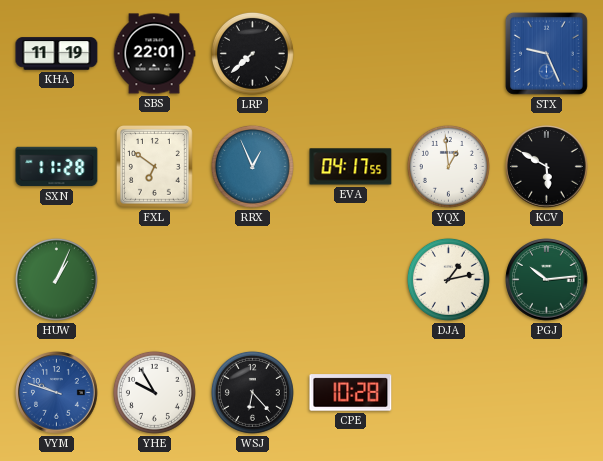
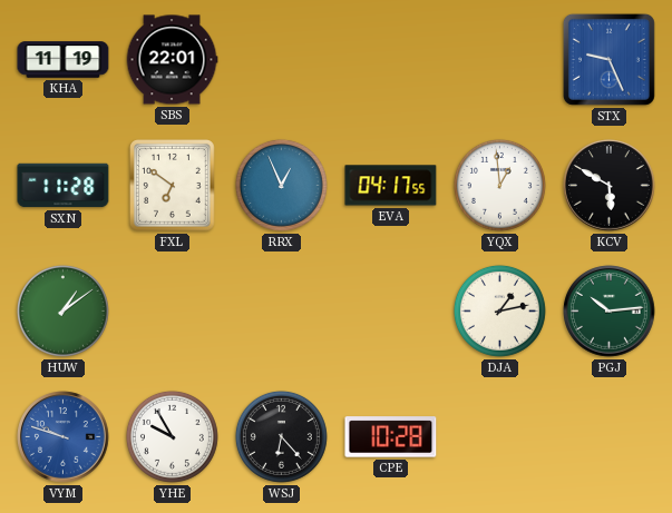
LRP: 7:38 -> none
HUW: 1:04 -> 1:09
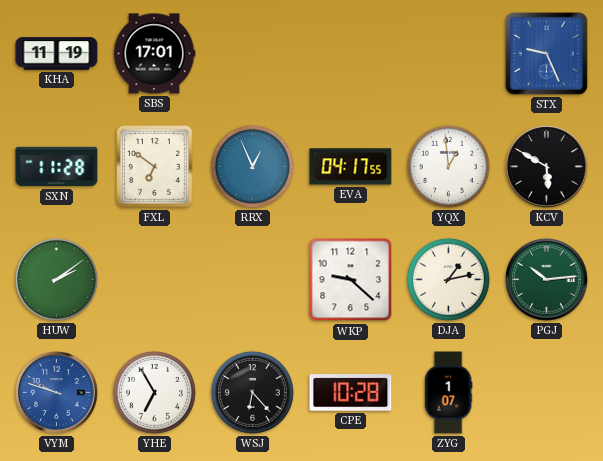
SBS: 22:01 -> 17:01
HUW: 1:09 -> 2:09
WKP: none -> 9:22
YHE: 9:55 -> 6:55
ZYG: none -> 1:07
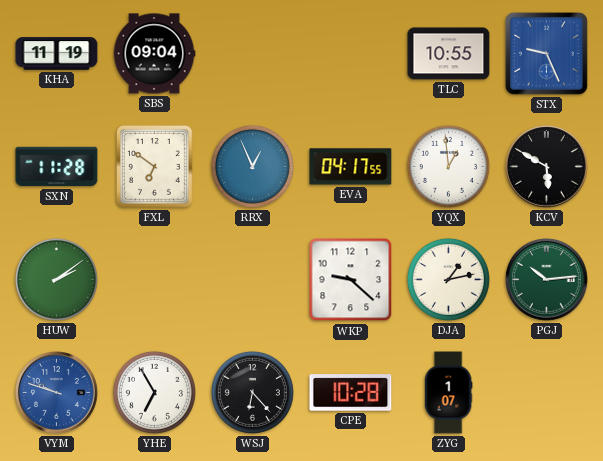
SBS: 17:01 -> 09:04
TLC: none -> 10:55
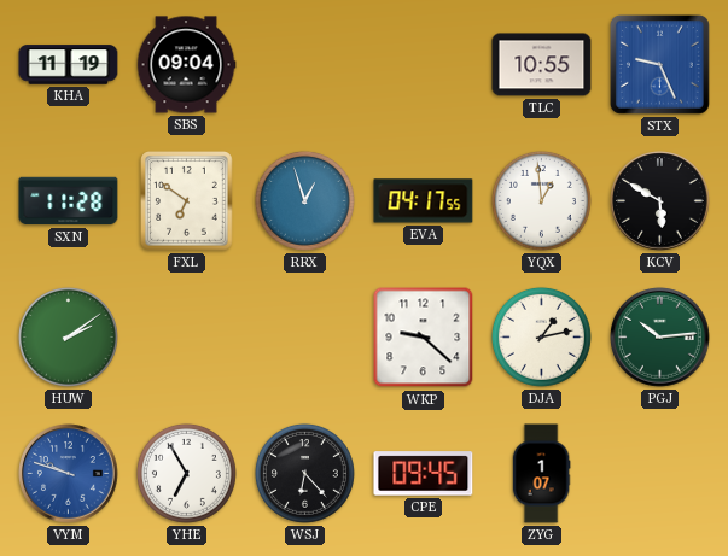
RRX: 12:56 -> 12:57
CPE: 10:28 -> 09:45
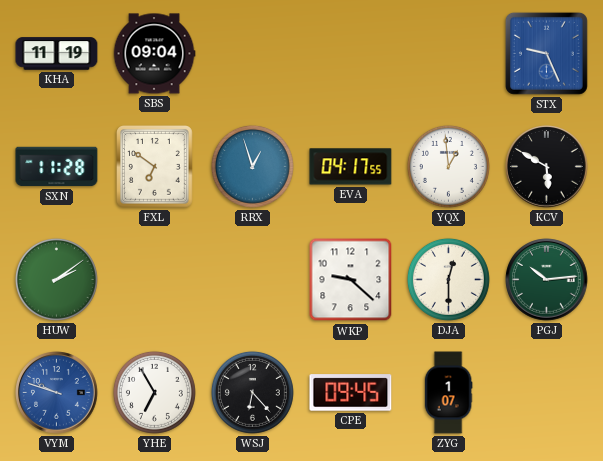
TLC: 10:55 -> none
DJA: 1:13 -> 12:30
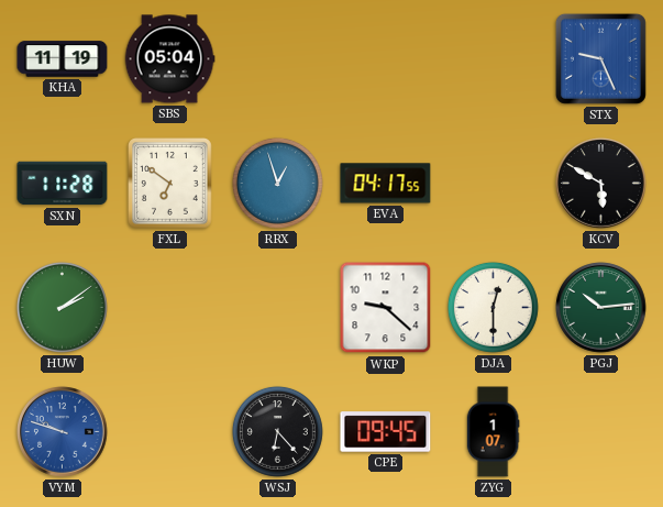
SBS: 09:04 -> 05:04
YQX: 12:59 -> none
YHE: 6:55 -> none
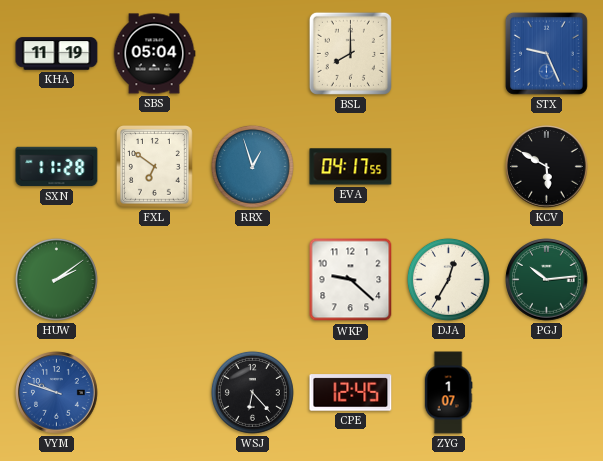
BSL: none -> 8:00
DJA: 12:30 -> 12:35
CPE: 09:45 -> 12:45
